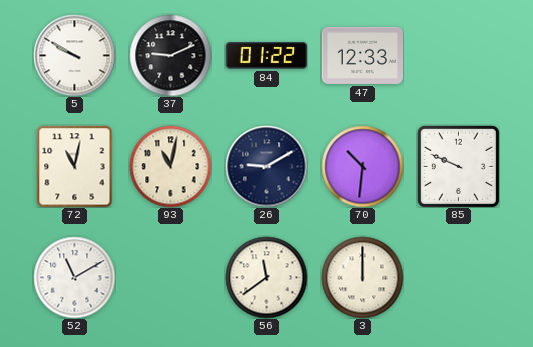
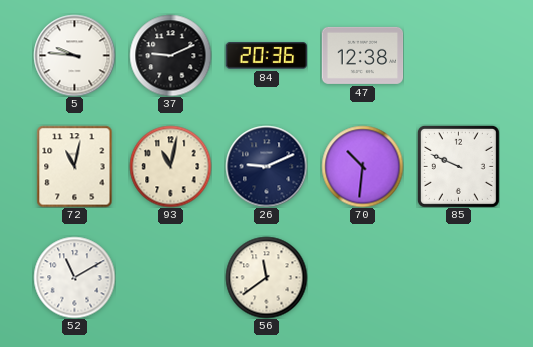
5: 9:50 -> 9:46
84: 01:22 -> 20:36
47: 12:33 -> 12:38
26: 9:10 -> 9:11
3: 12:00 -> none
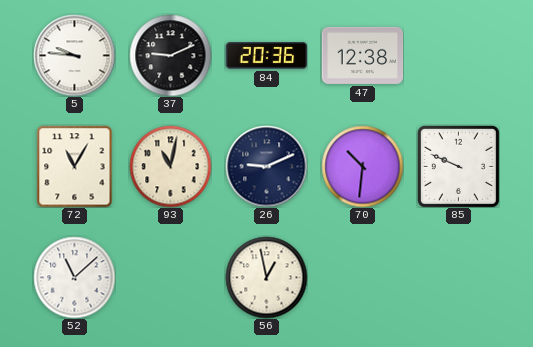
72: 11:02 -> 11:05
52: 11:10 -> 11:08
56: 11:39 -> 12:58
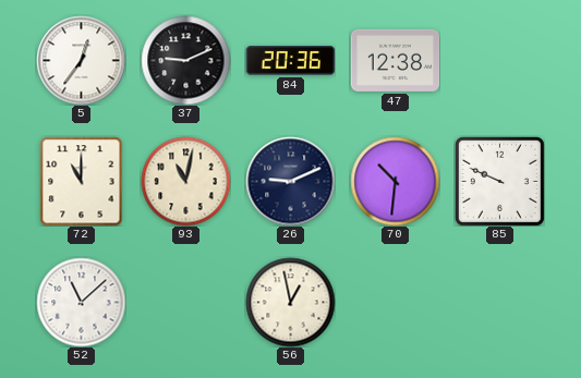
5: 9:46 -> 12:36
72: 11:05 -> 11:00
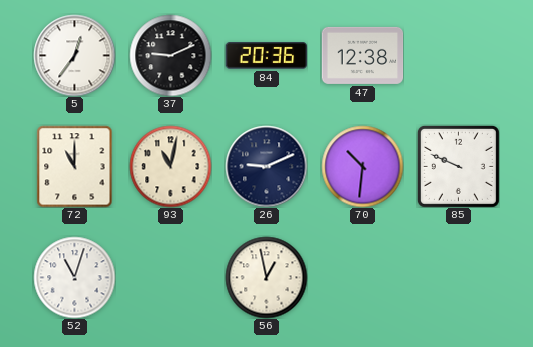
52: 11:08 -> 11:03
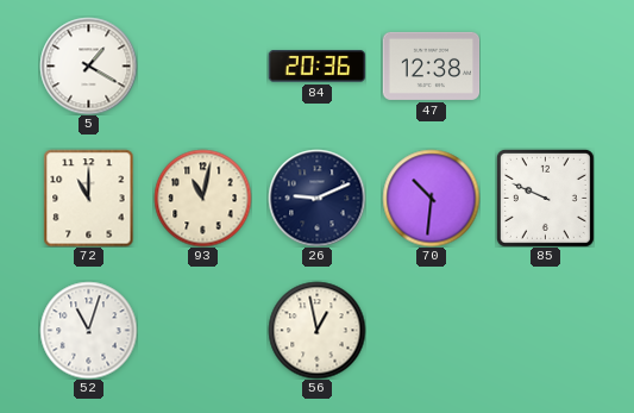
5: 12:36 -> 1:20
37: 9:11 -> none
